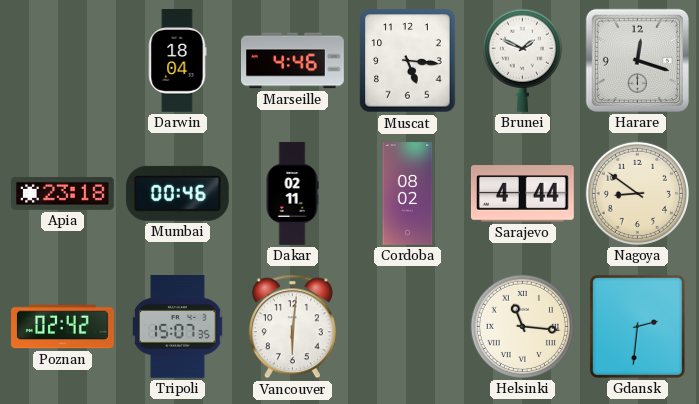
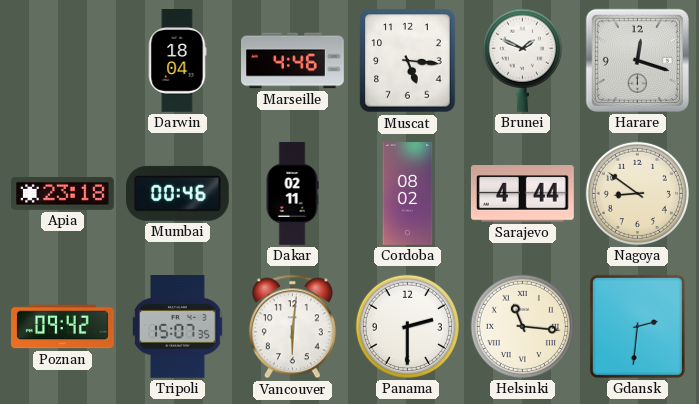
Poznan: 02:42 -> 09:42
Panama: none -> 2:30
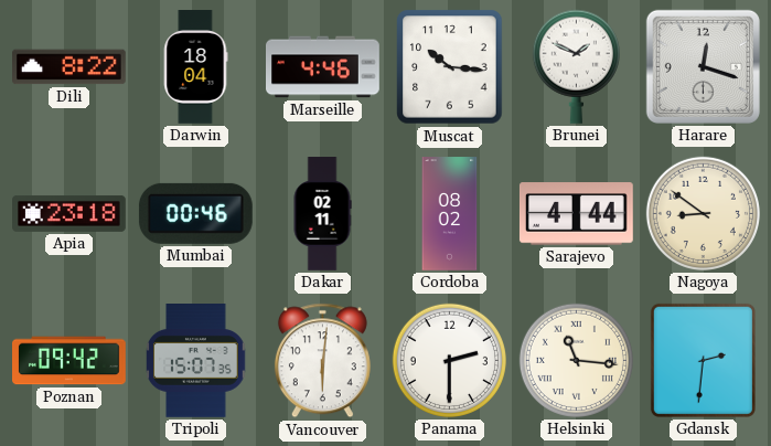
Dili: none -> 8:22
Muscat: 5:16 -> 10:16
